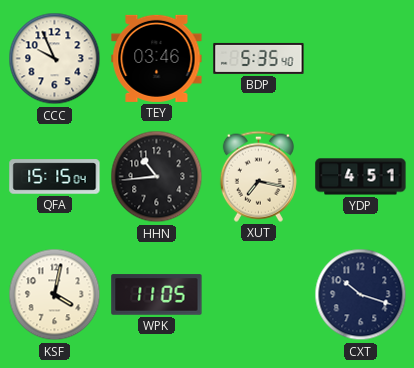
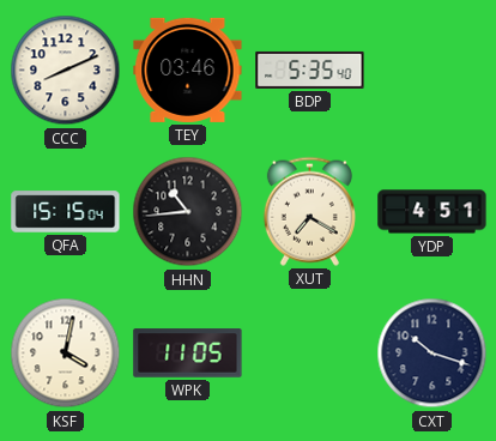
CCC: 9:56 -> 8:11
XUT: 7:17 -> 7:20
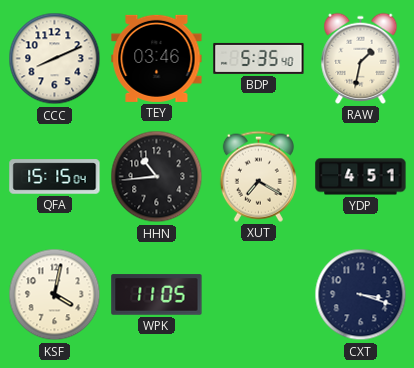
RAW: none -> 1:32
CXT: 10:18 -> 3:18
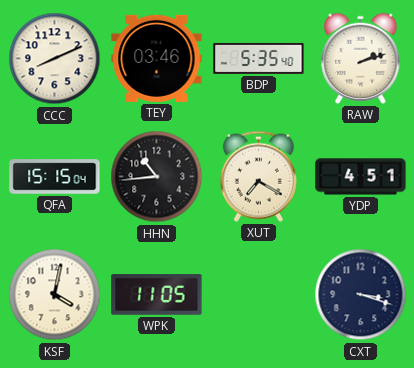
RAW: 1:32 -> 2:12
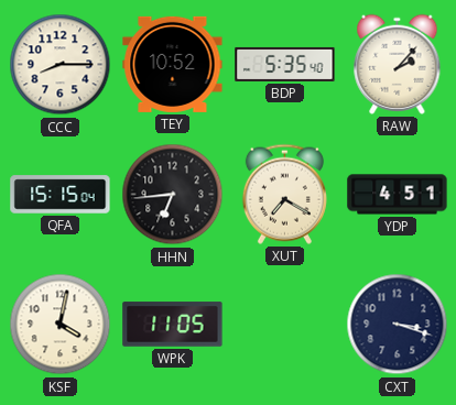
CCC: 8:11 -> 8:15
TEY: 03:46 -> 10:52
RAW: 2:12 -> 2:07
HHN: 10:44 -> 6:44
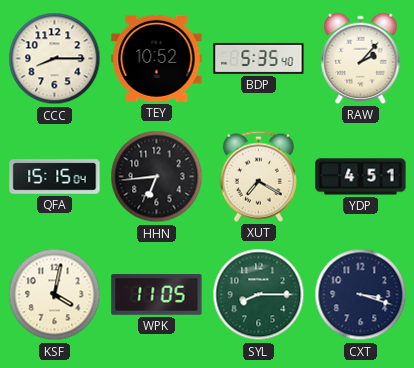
SYL: none -> 8:15
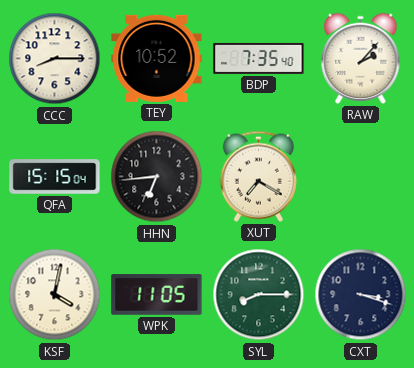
BDP: 5:35 -> 7:35
YDP: 4:51 -> none
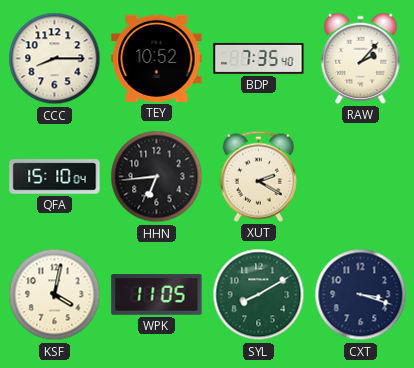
QFA: 15:15 -> 15:10
XUT: 7:20 -> 2:20
SYL: 8:15 -> 8:10
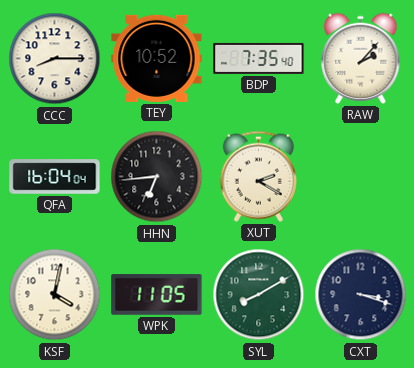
QFA: 15:10 -> 16:04
